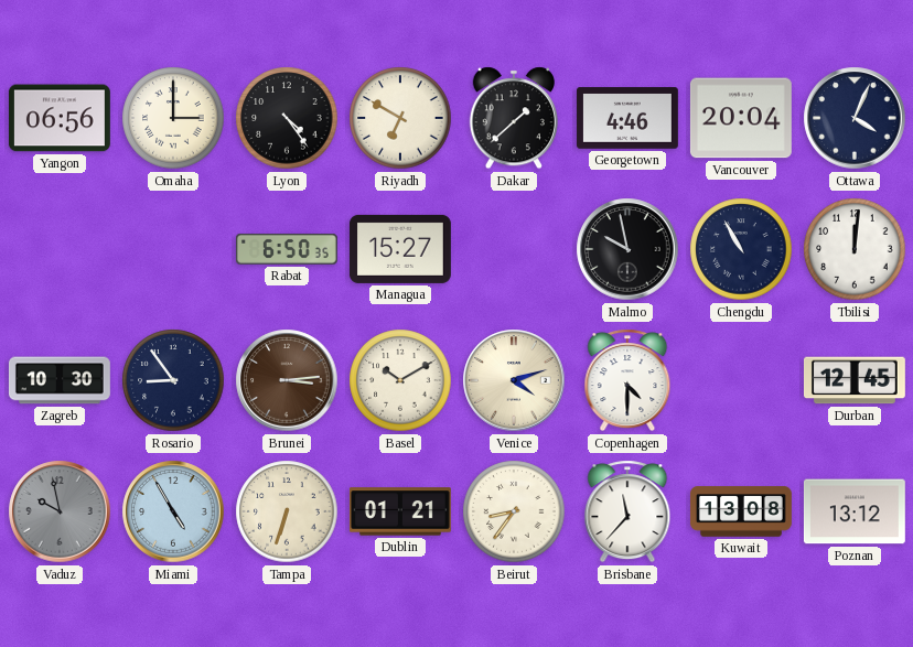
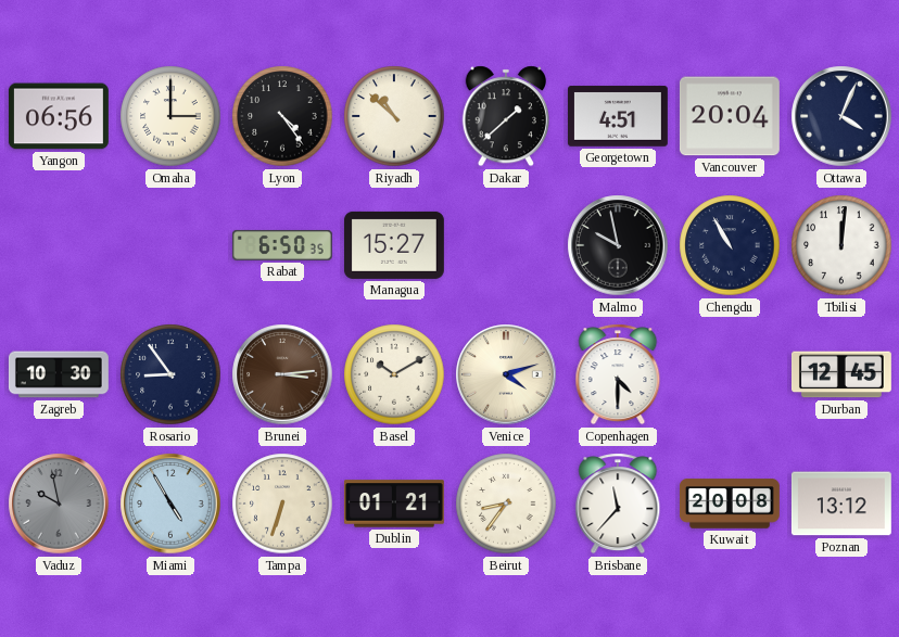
Riyadh: 6:50 -> 10:52
Georgetown: 4:46 -> 4:51
Kuwait: 13:08 -> 20:08
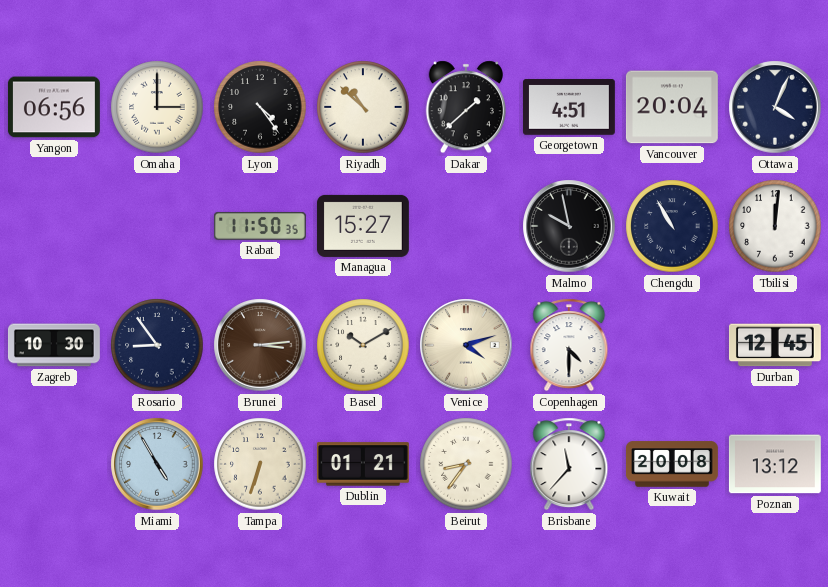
Rabat: 6:50 -> 11:50
Vaduz: 9:58 -> none
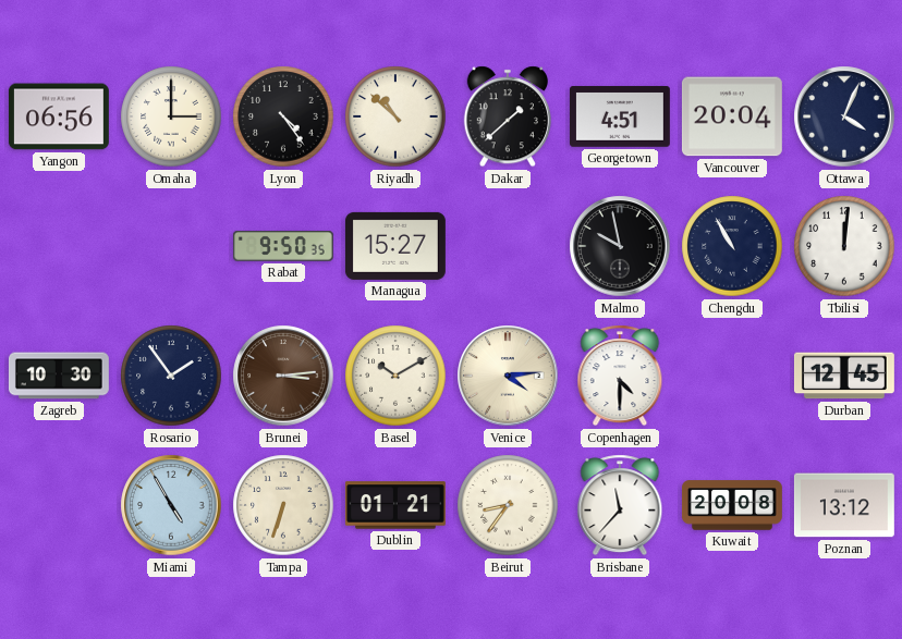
Rabat: 11:50 -> 9:50
Rosario: 8:54 -> 1:54
Venice: 4:12 -> 4:14
